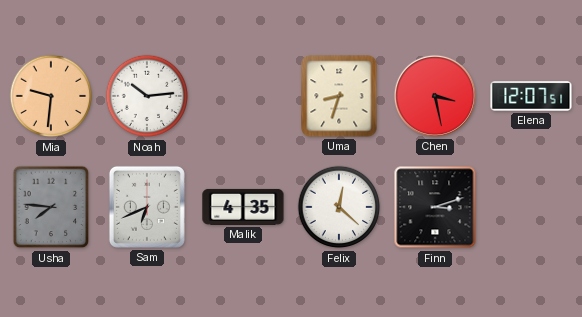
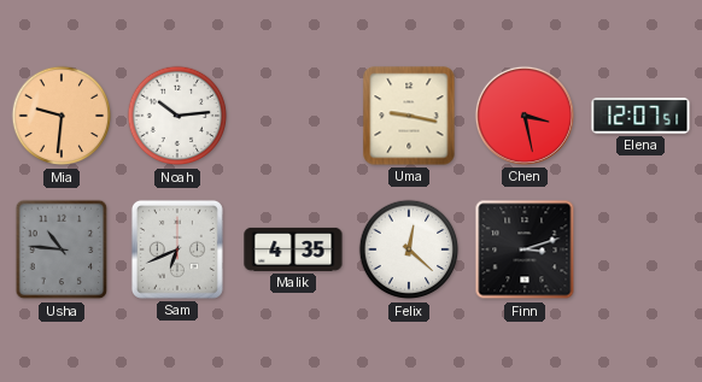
Uma: 8:33 -> 9:17
Usha: 7:46 -> 10:46
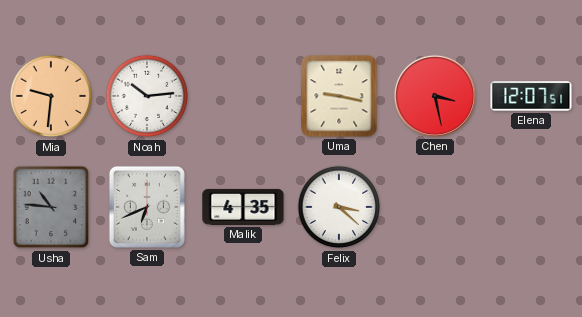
Felix: 12:22 -> 3:22
Finn: 3:12 -> none
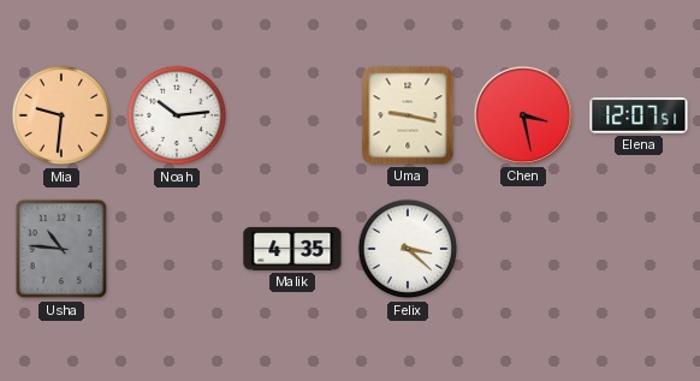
Sam: 6:41 -> none
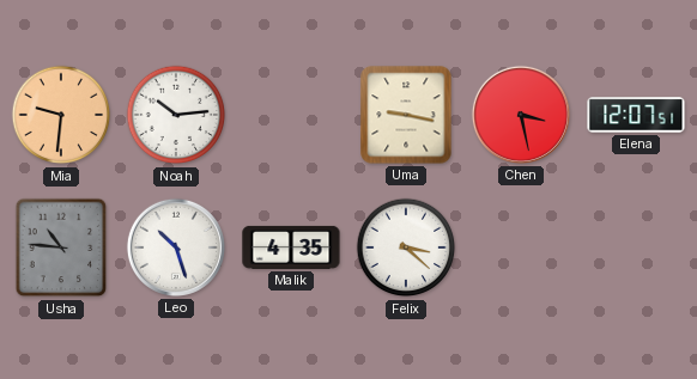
Leo: none -> 10:27
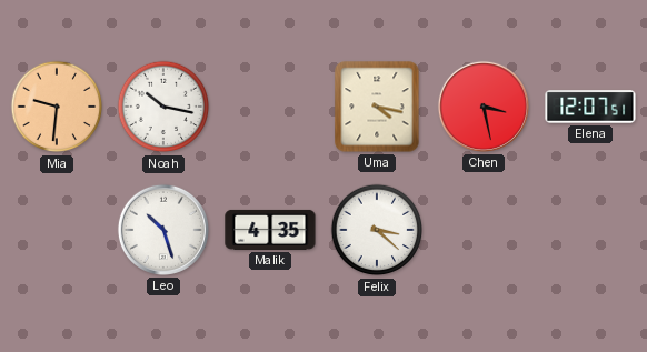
Noah: 10:14 -> 10:17
Uma: 9:17 -> 4:17
Usha: 10:46 -> none
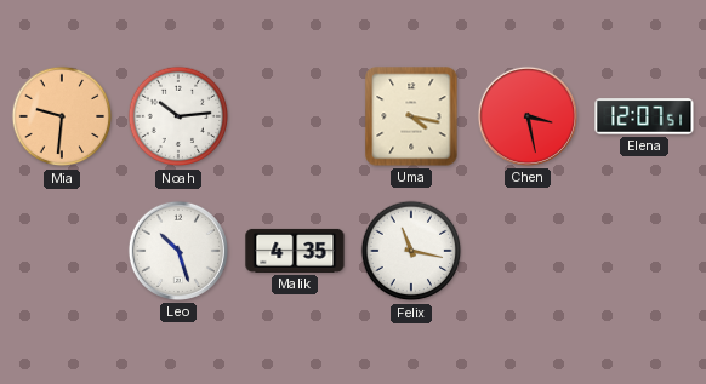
Noah: 10:17 -> 10:14
Felix: 3:22 -> 11:17
